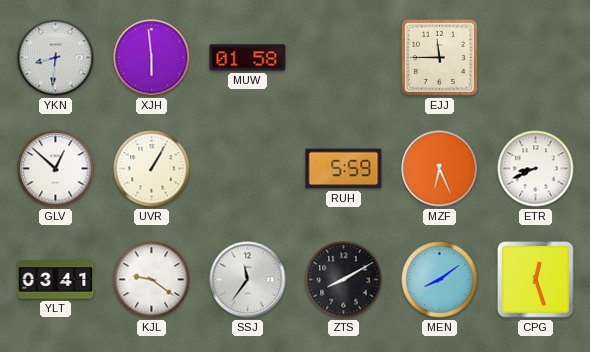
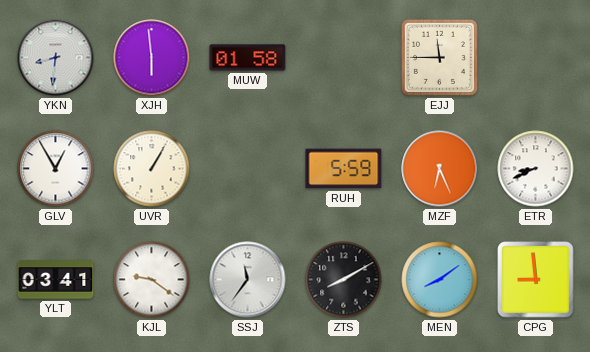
GLV: 12:52 -> 12:55
CPG: 12:27 -> 8:59
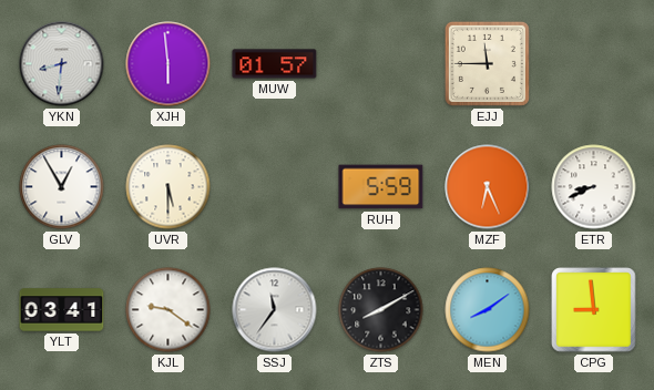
MUW: 01:58 -> 01:57
UVR: 1:05 -> 5:30
